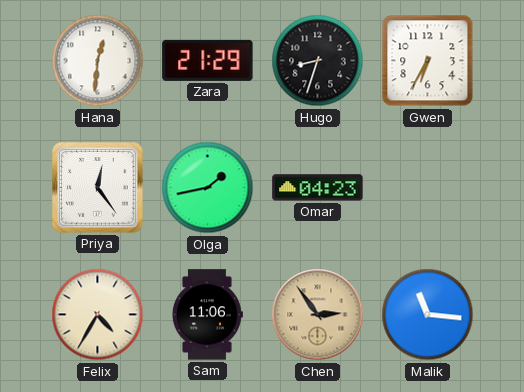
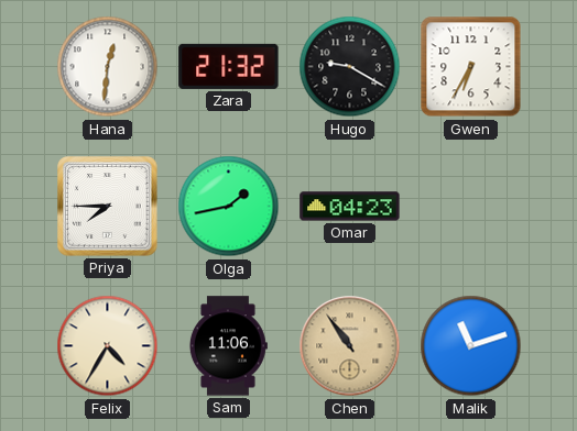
Zara: 21:29 -> 21:32
Hugo: 8:33 -> 9:20
Priya: 12:24 -> 7:45
Chen: 2:54 -> 10:54
Malik: 11:16 -> 11:12
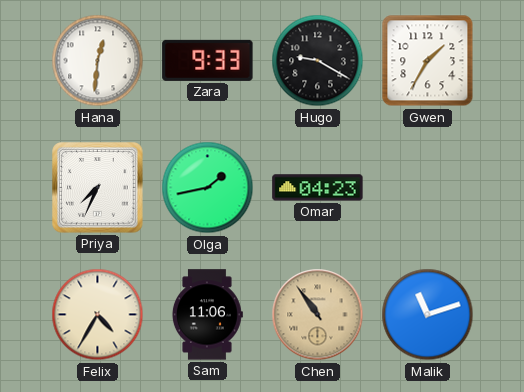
Zara: 21:32 -> 9:33
Gwen: 6:35 -> 1:35
Priya: 7:45 -> 7:34
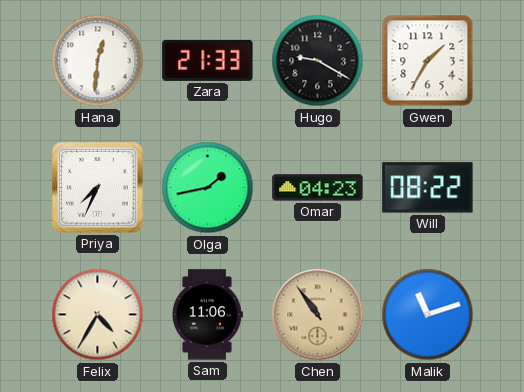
Zara: 9:33 -> 21:33
Will: none -> 08:22
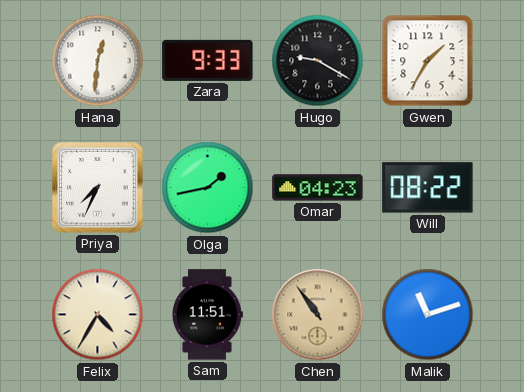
Zara: 21:33 -> 9:33
Sam: 11:06 -> 11:51
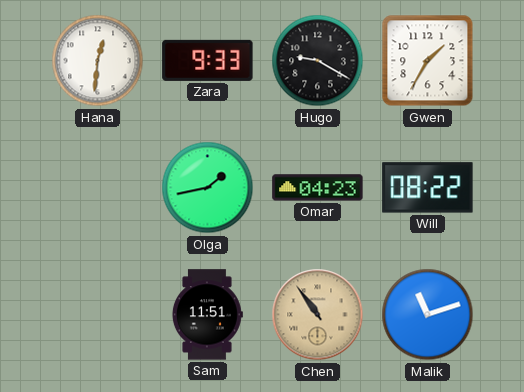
Priya: 7:34 -> none
Felix: 4:35 -> none
